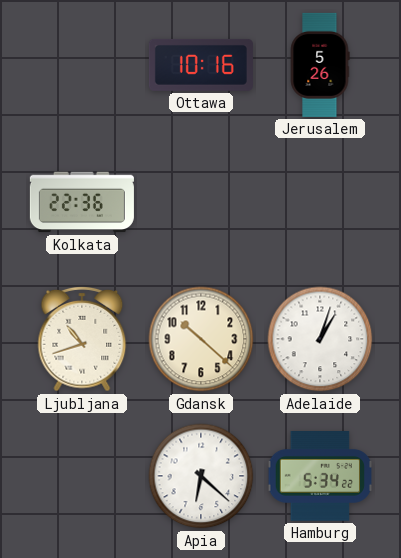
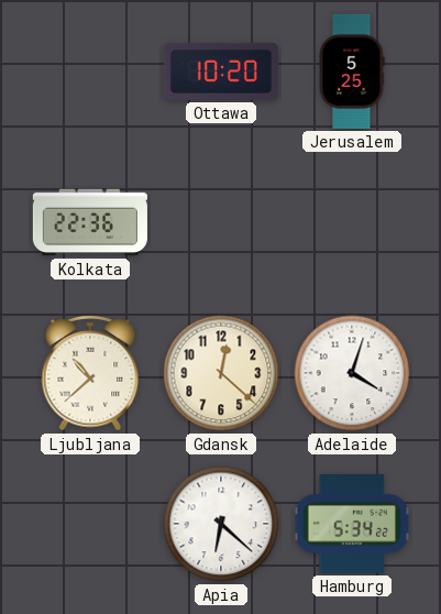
Ottawa: 10:16 -> 10:20
Jerusalem: 5:26 -> 5:25
Ljubljana: 10:42 -> 10:38
Gdansk: 10:22 -> 12:22
Adelaide: 1:03 -> 4:03
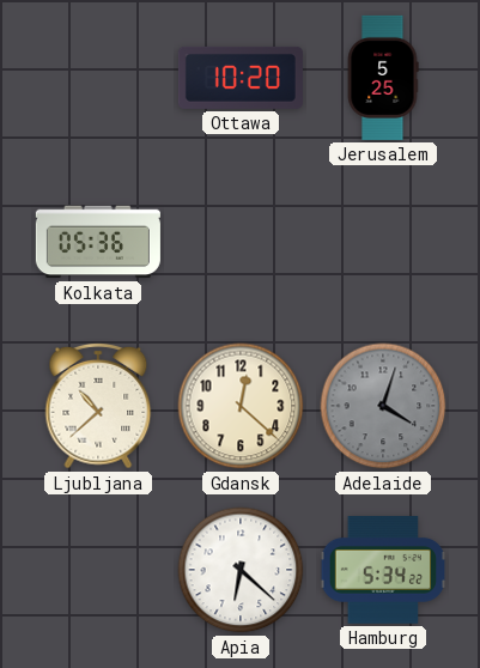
Kolkata: 22:36 -> 05:36
Adelaide dial: white -> grey
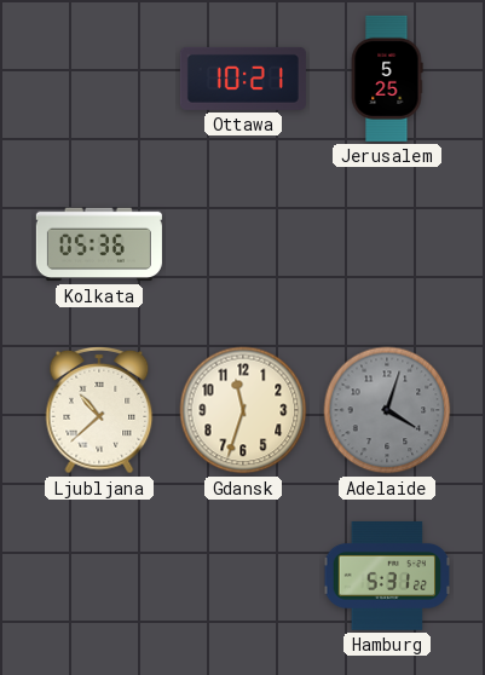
Ottawa: 10:20 -> 10:21
Gdansk: 12:22 -> 11:33
Apia: 6:22 -> none
Hamburg: 5:34 -> 5:31
